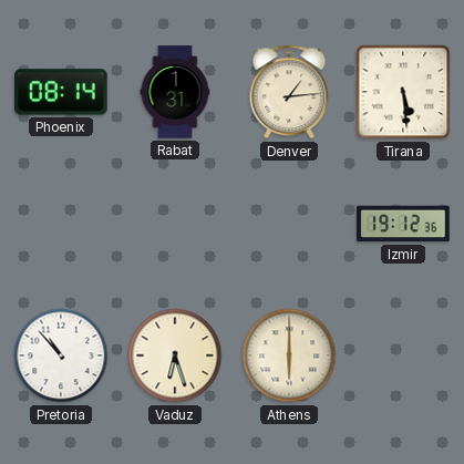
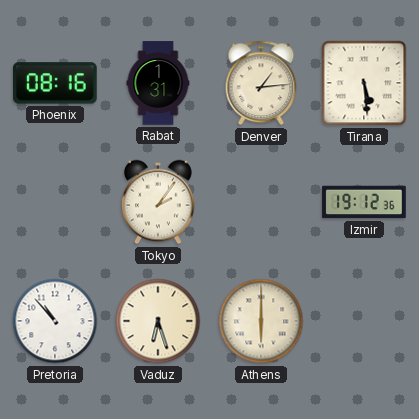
Phoenix: 08:14 -> 08:16
Tokyo: none -> 2:06
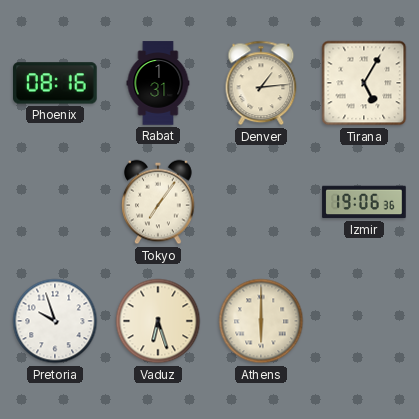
Tirana: 5:29 -> 5:05
Tokyo: 2:06 -> 7:06
Izmir: 19:12 -> 19:06
Pretoria: 10:53 -> 9:57
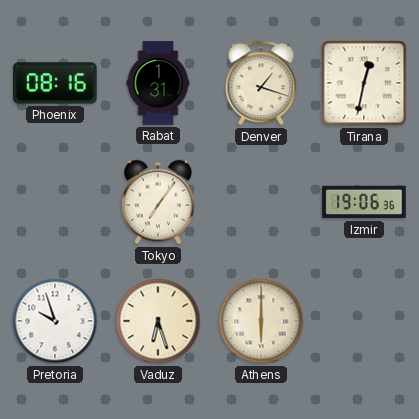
Denver: 1:14 -> 1:18
Tirana: 5:05 -> 12:32
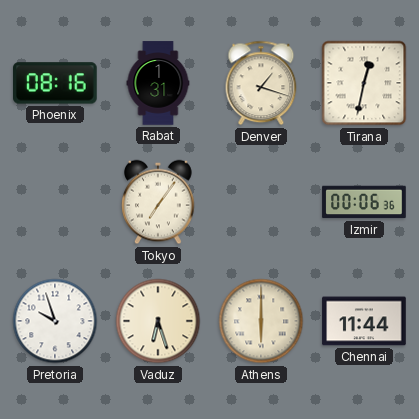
Izmir: 19:06 -> 00:06
Chennai: none -> 11:44
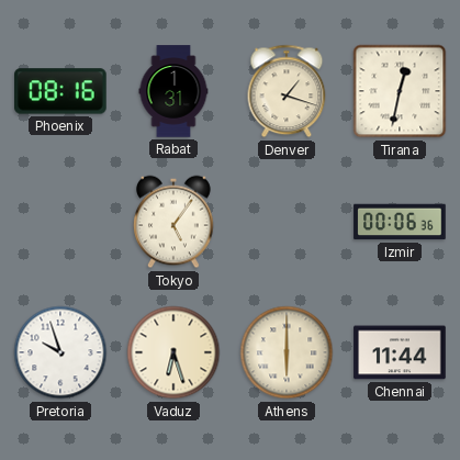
Tokyo: 7:06 -> 5:06
